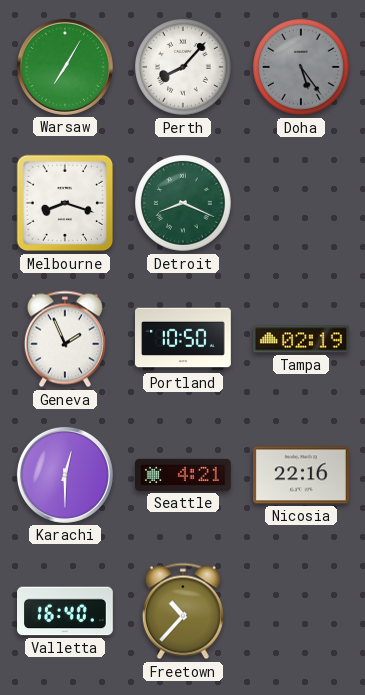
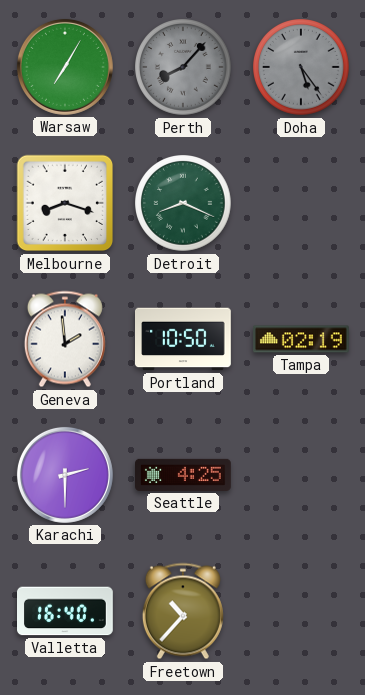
Perth dial: white -> grey
Geneva: 1:56 -> 1:59
Karachi: 12:30 -> 2:30
Seattle: 4:21 -> 4:25
Nicosia: 22:16 -> none
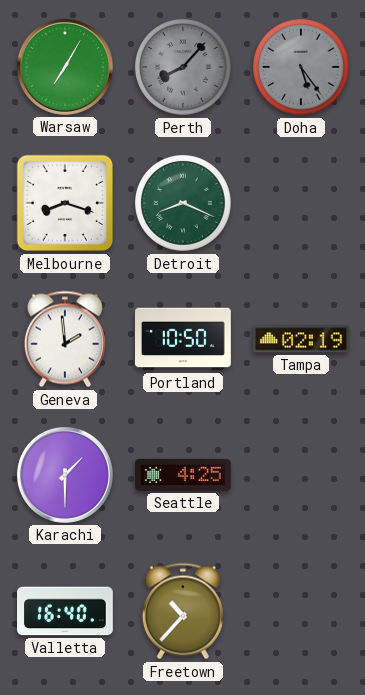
Karachi: 2:30 -> 1:30
